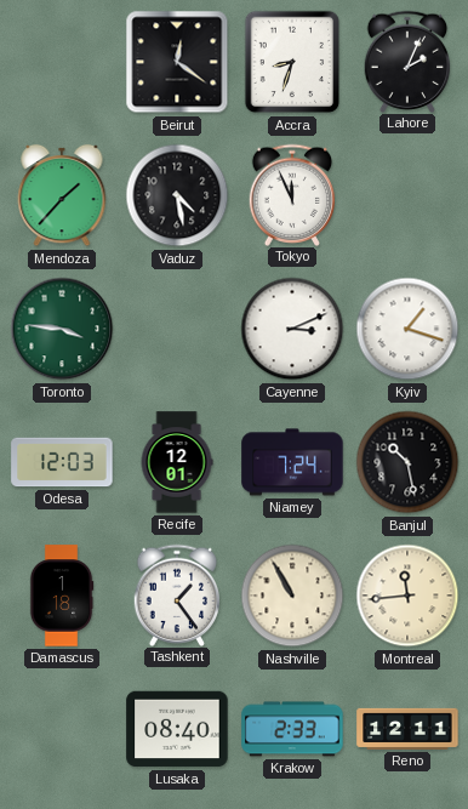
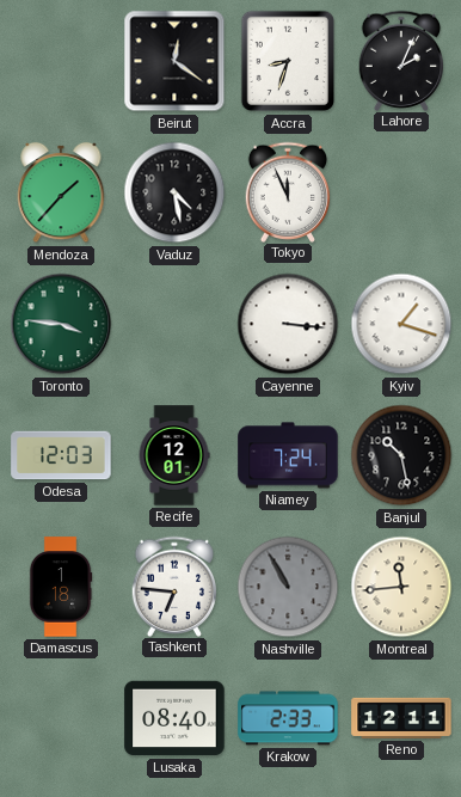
Cayenne: 3:11 -> 3:16
Tashkent: 1:24 -> 6:46
Nashville dial: cream -> grey
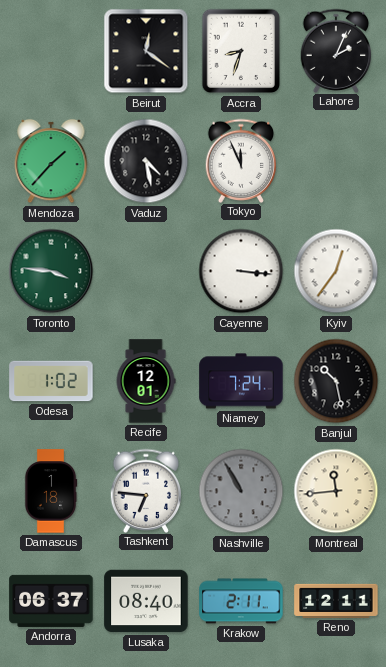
Kyiv: 1:18 -> 12:36
Odesa: 12:03 -> 1:02
Andorra: none -> 06:37
Krakow: 2:33 -> 2:11
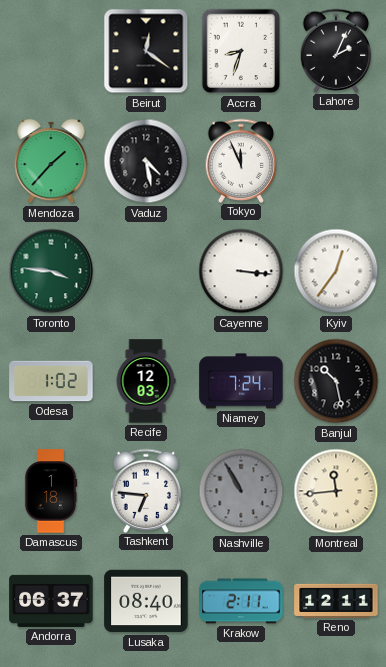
Recife: 12:01 -> 12:03
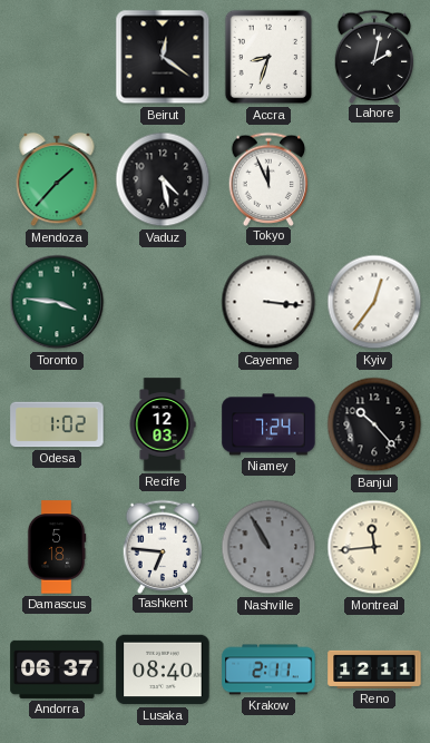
Lahore: 2:04 -> 2:02
Banjul: 10:28 -> 10:23
Damascus: 1:18 -> 5:18
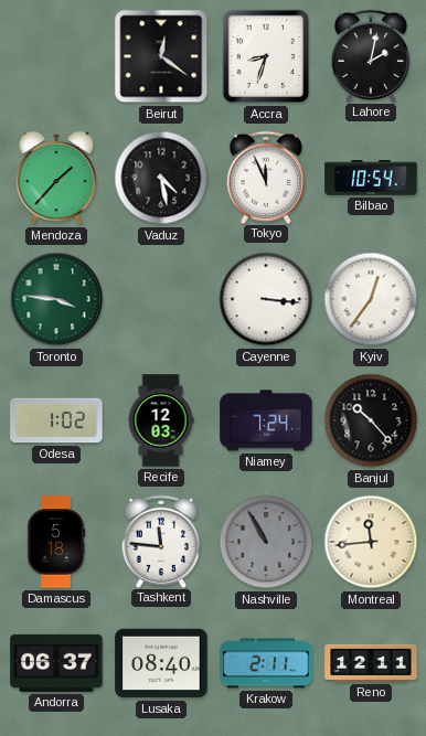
Bilbao: none -> 10:54
Tashkent: 6:46 -> 11:46
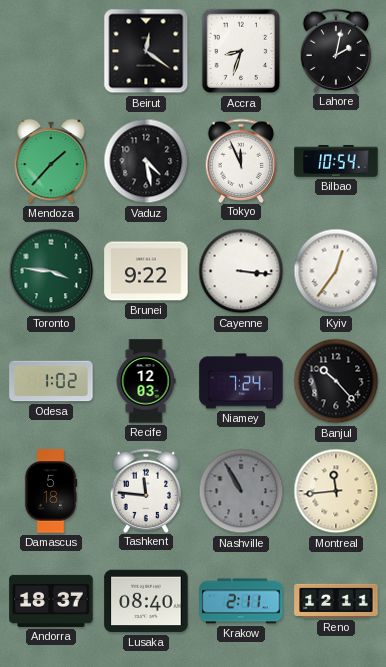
Brunei: none -> 9:22
Andorra: 06:37 -> 18:37
